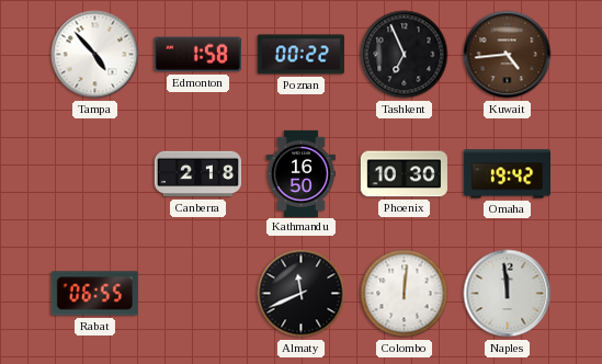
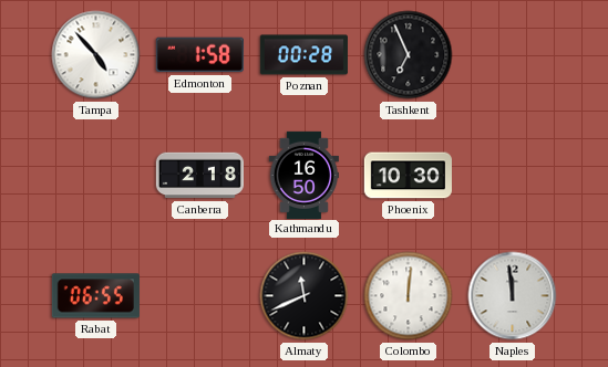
Poznan: 00:22 -> 00:28
Kuwait: 4:44 -> none
Omaha: 19:42 -> none
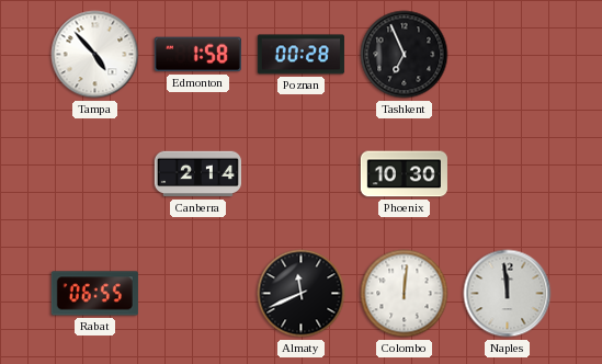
Canberra: 2:18 -> 2:14
Kathmandu: 16:50 -> none
